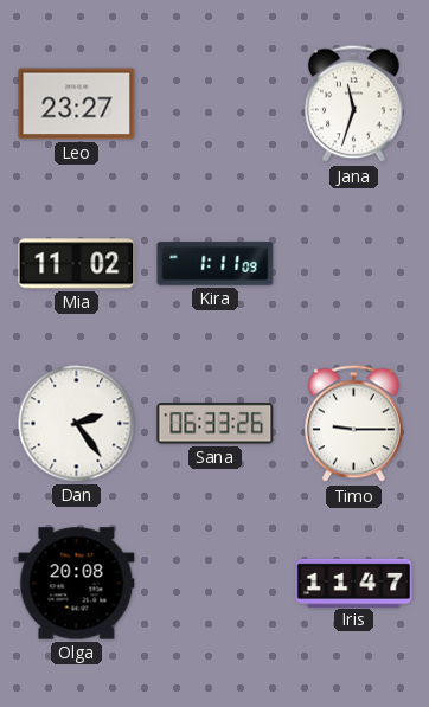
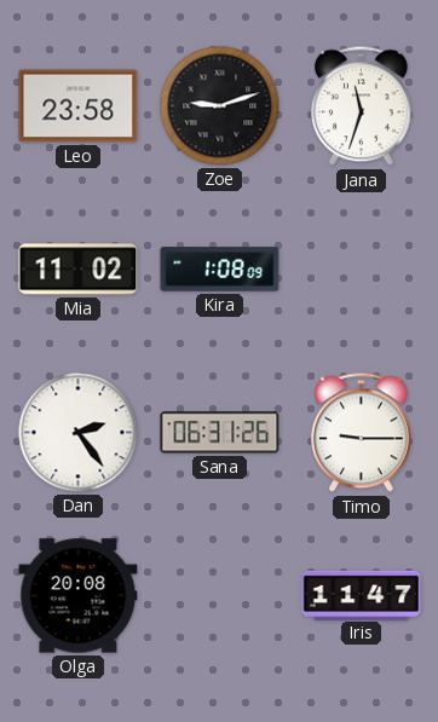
Leo: 23:27 -> 23:58
Zoe: none -> 9:12
Kira: 1:11 -> 1:08
Sana: 06:33 -> 06:31
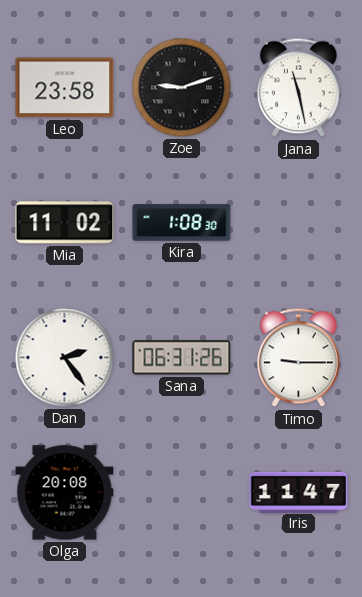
Jana: 11:33 -> 11:28
Kira: 1:08:09 -> 1:08:30
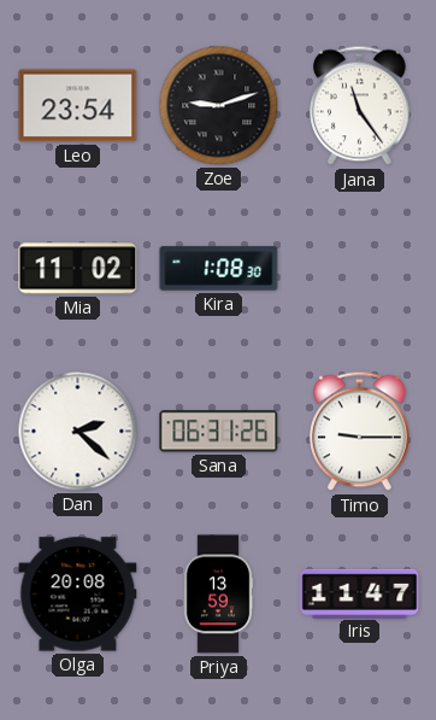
Leo: 23:58 -> 23:54
Jana: 11:28 -> 11:24
Dan: 2:24 -> 2:22
Priya: none -> 13:59
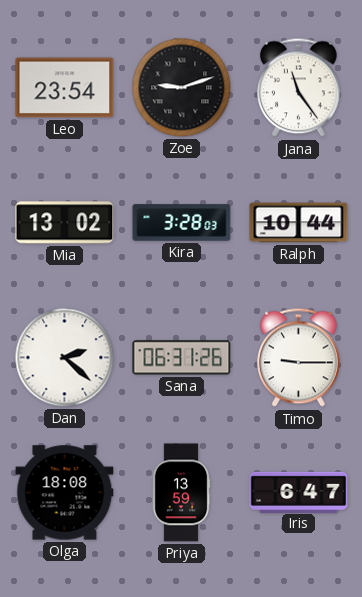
Mia: 11:02 -> 13:02
Kira: 1:08 -> 3:28
Ralph: none -> 10:44
Olga: 20:08 -> 18:08
Iris: 11:47 -> 6:47
